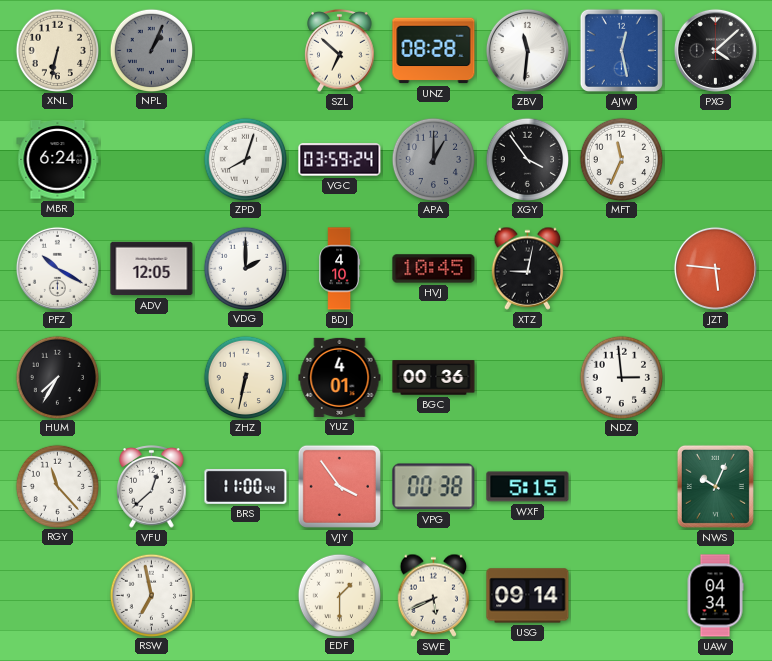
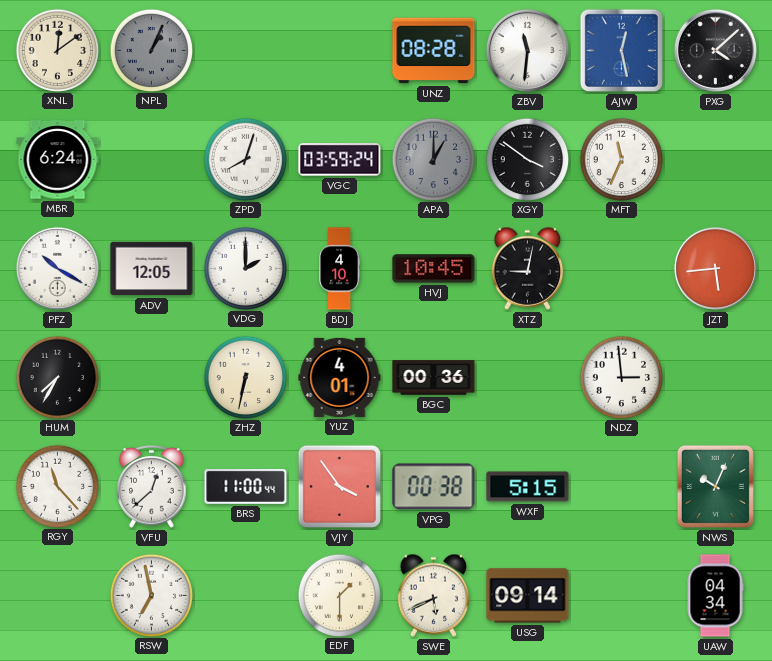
XNL: 6:32 -> 12:09
SZL: 6:52 -> none
XGY: 3:54 -> 3:51
JZT: 5:46 -> 5:44
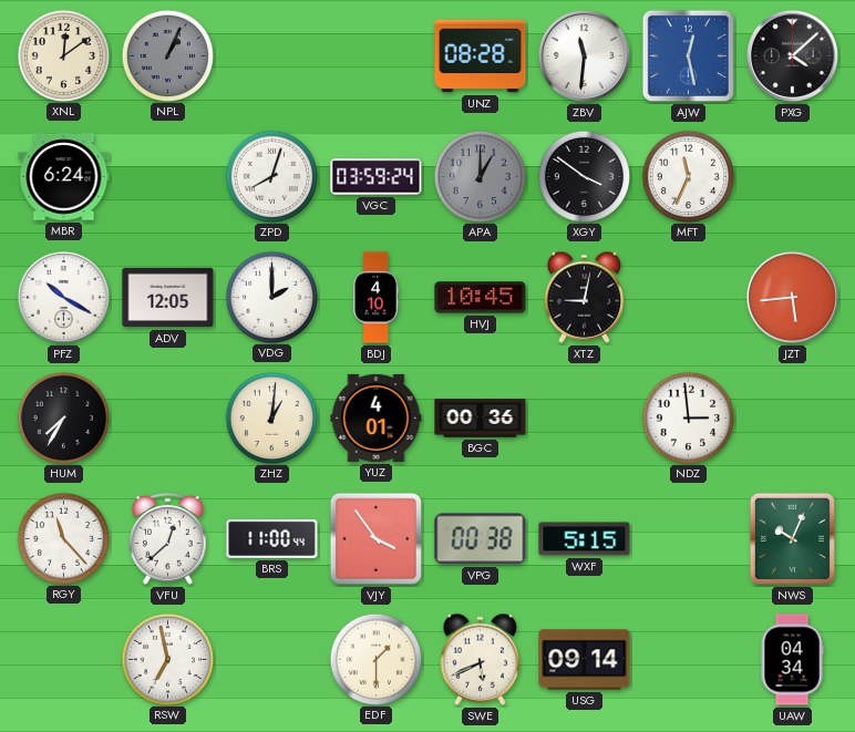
ZHZ: 6:32 -> 1:01
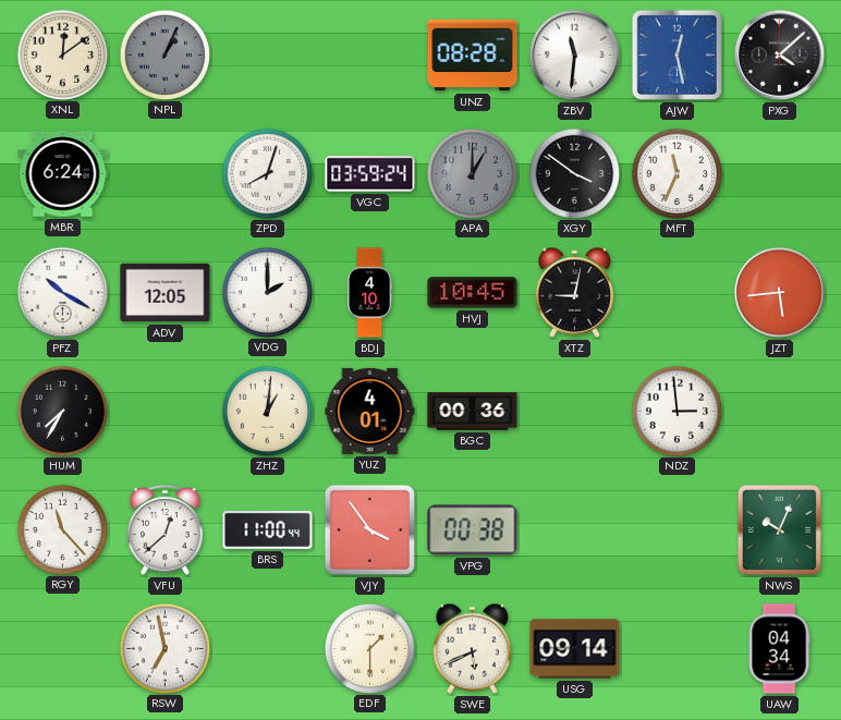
WXF: 5:15 -> none
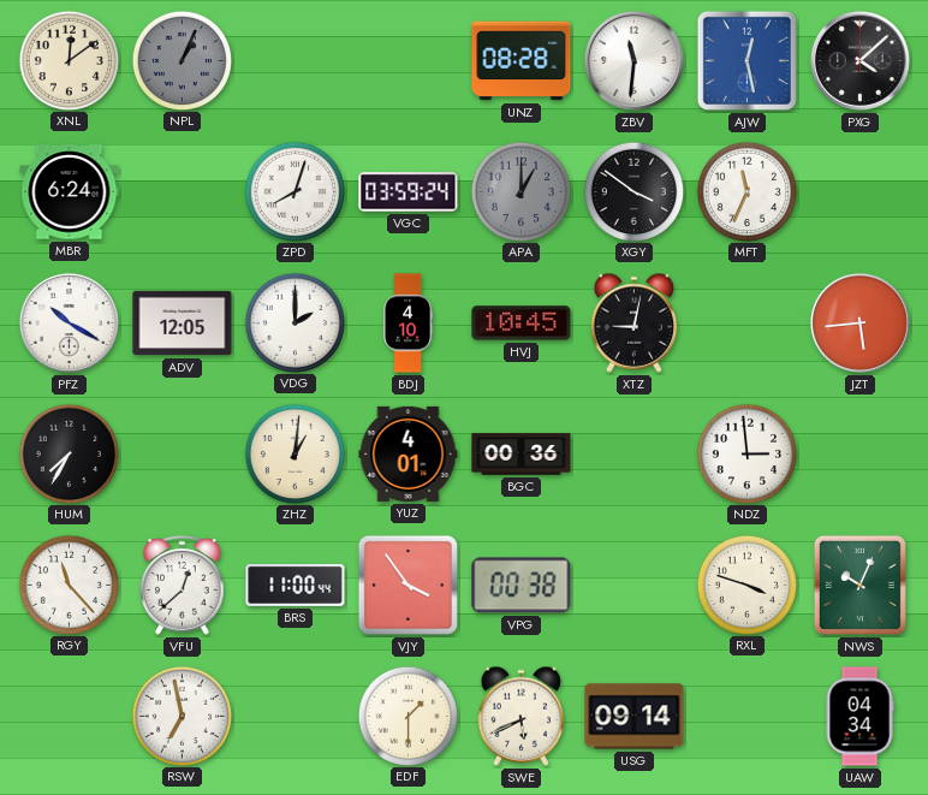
RXL: none -> 3:48
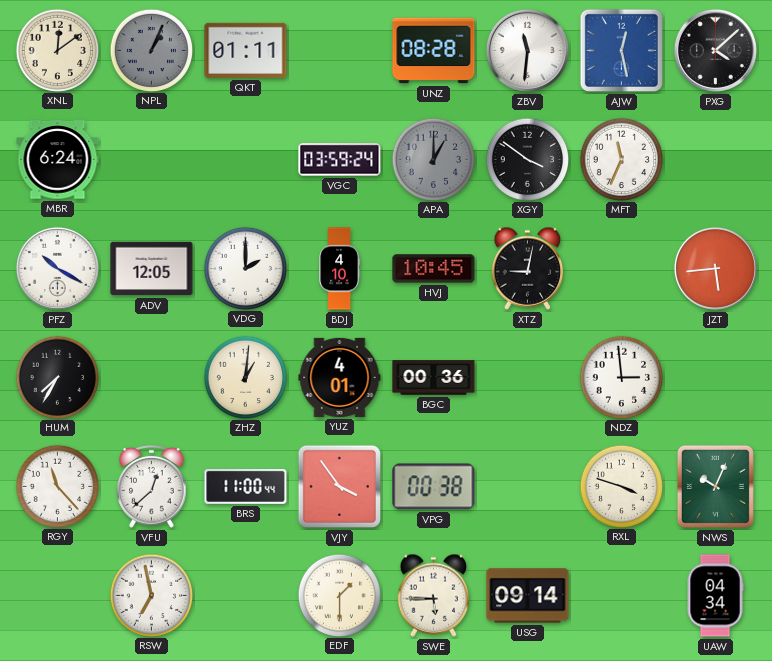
QKT: none -> 01:11
ZPD: 8:03 -> none
SWE: 5:41 -> 5:45
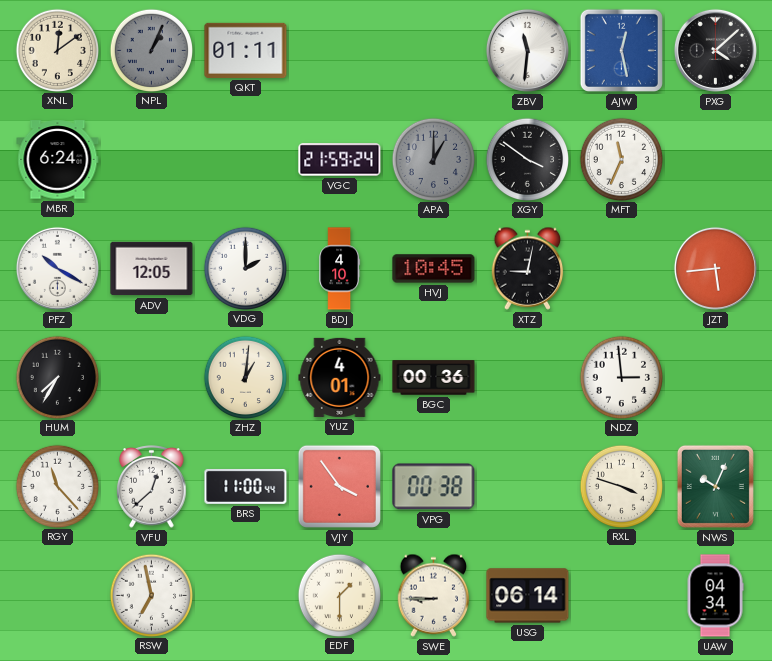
UNZ: 08:28 -> none
VGC: 03:59 -> 21:59
SWE: 5:45 -> 8:45
USG: 09:14 -> 06:14
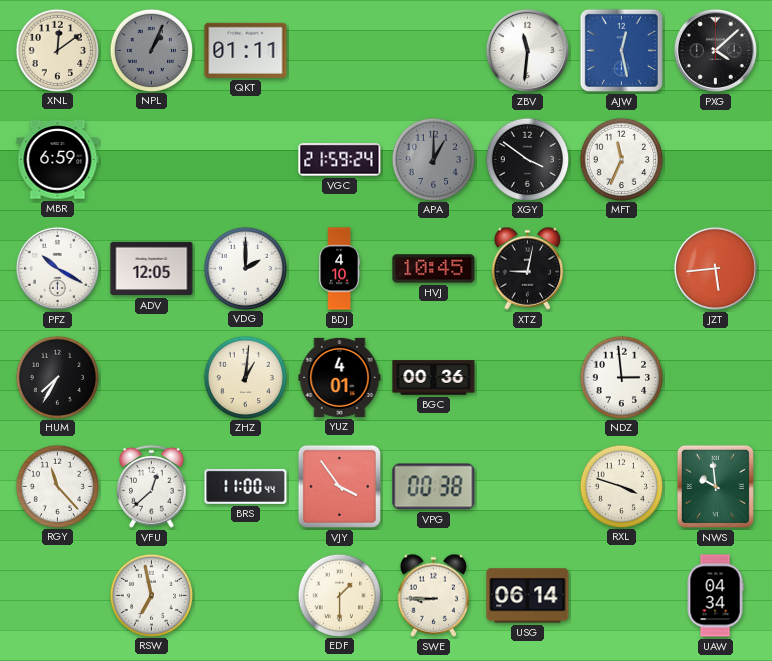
MBR: 6:24 -> 6:59
NWS: 10:04 -> 9:59
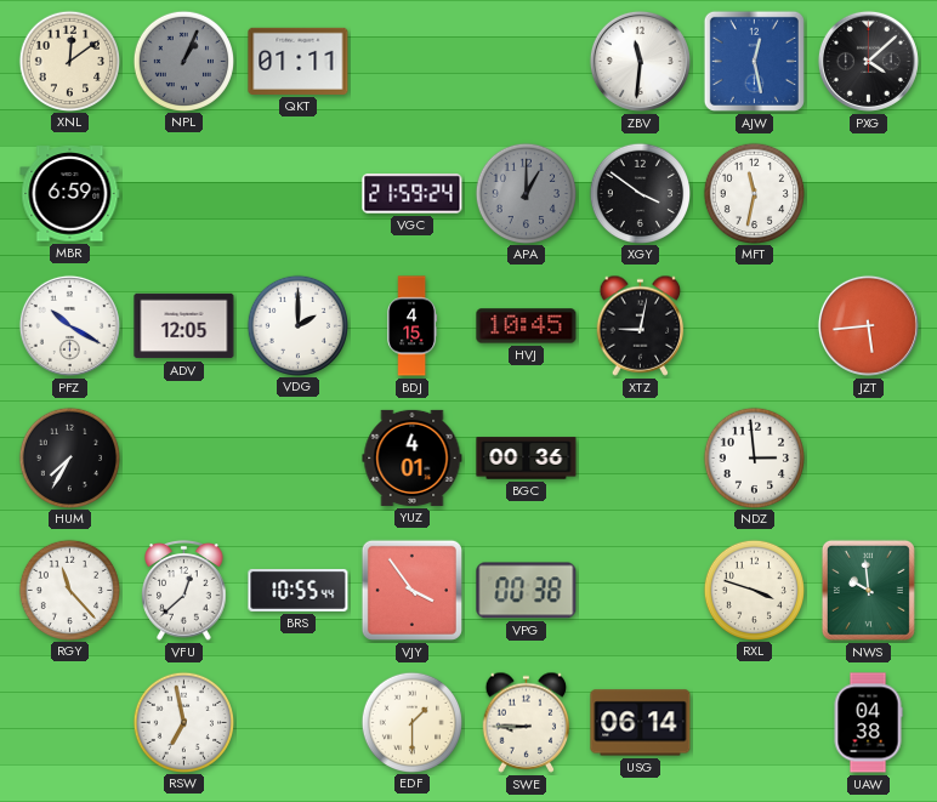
MFT: 11:34 -> 11:32
BDJ: 4:10 -> 4:15
ZHZ: 1:01 -> none
BRS: 11:00 -> 10:55
UAW: 04:34 -> 04:38
